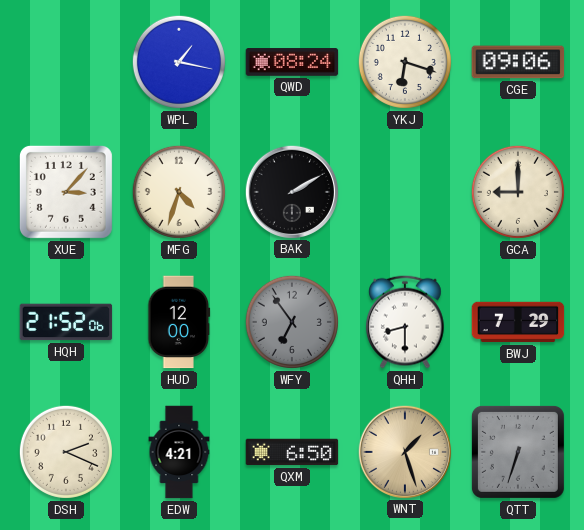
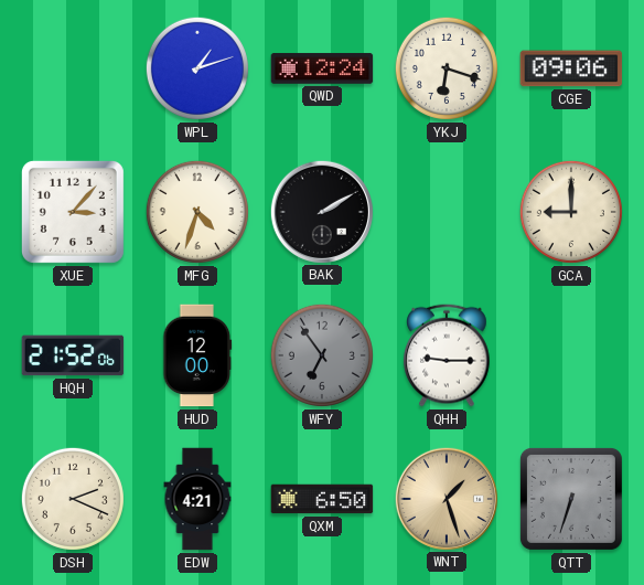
WPL: 1:17 -> 1:12
QWD: 08:24 -> 12:24
QHH: 8:30 -> 9:15
BWJ: 7:29 -> none
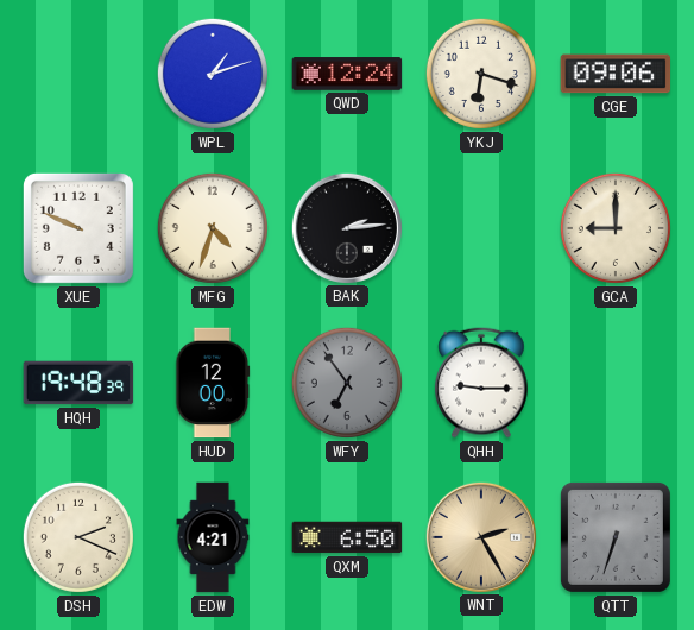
XUE: 3:07 -> 9:49
BAK: 2:10 -> 2:14
HQH: 21:52 -> 19:48
WNT: 1:27 -> 2:25
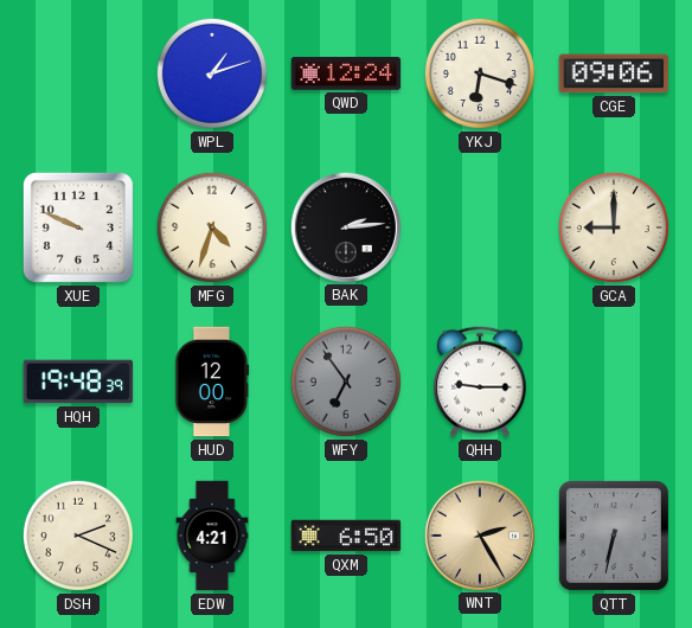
QTT: 6:33 -> 6:32
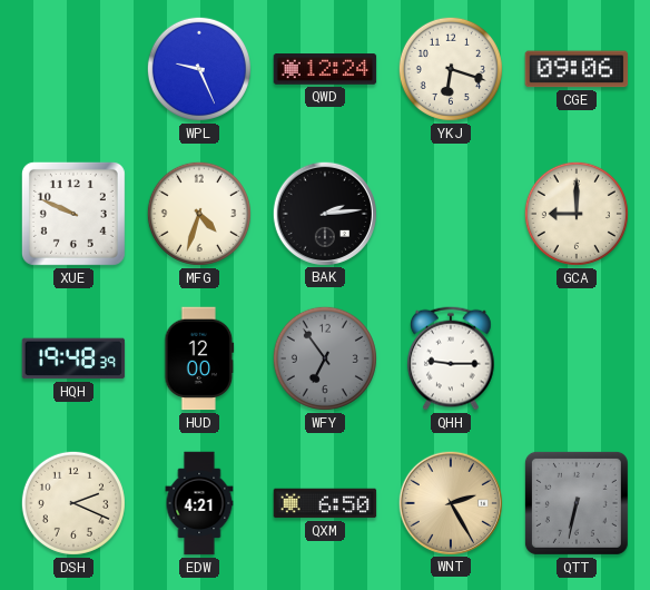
WPL: 1:12 -> 9:26
